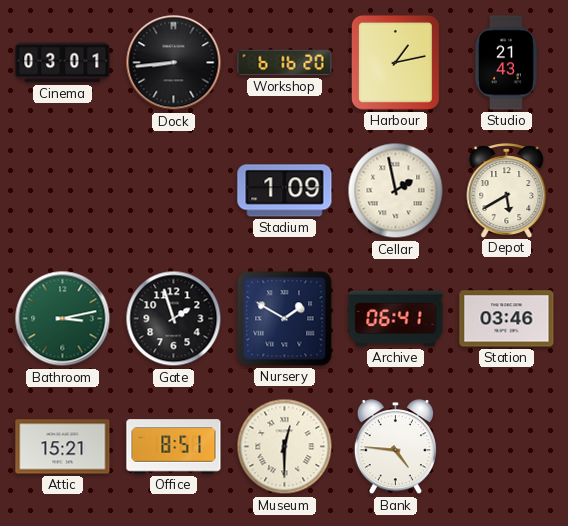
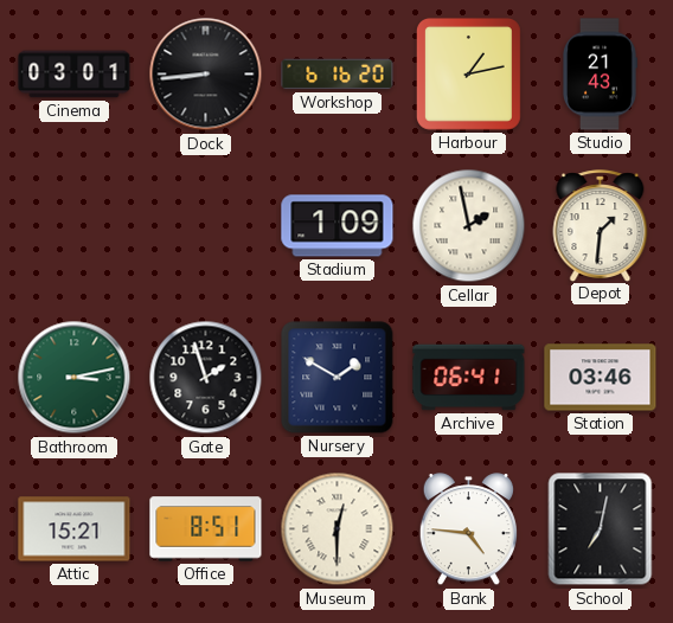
Depot: 5:40 -> 1:31
School: none -> 7:02
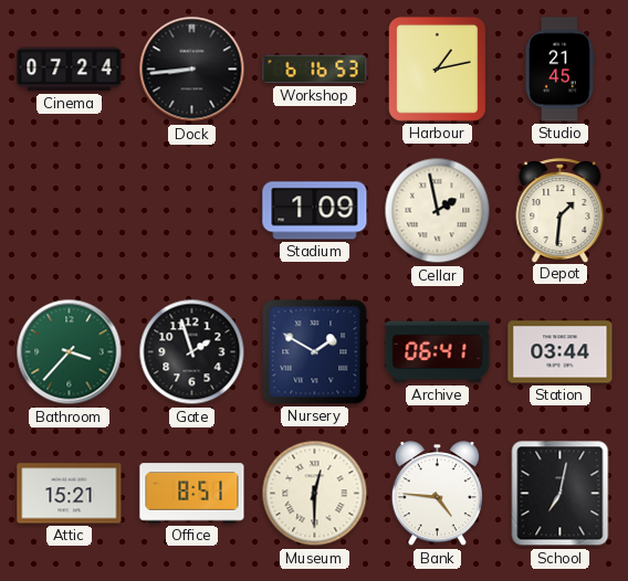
Cinema: 03:01 -> 07:24
Workshop: 6:16:20 -> 6:16:53
Studio: 21:43 -> 21:45
Bathroom: 3:13 -> 3:37
Station: 03:46 -> 03:44
